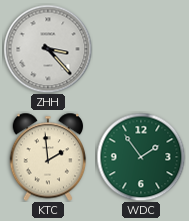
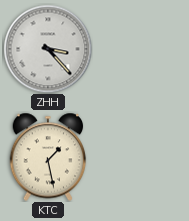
KTC: 1:59 -> 1:28
WDC: 1:54 -> none
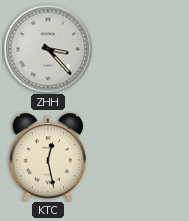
KTC: 1:28 -> 12:28
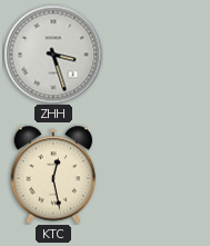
ZHH: 3:23 -> 3:27
